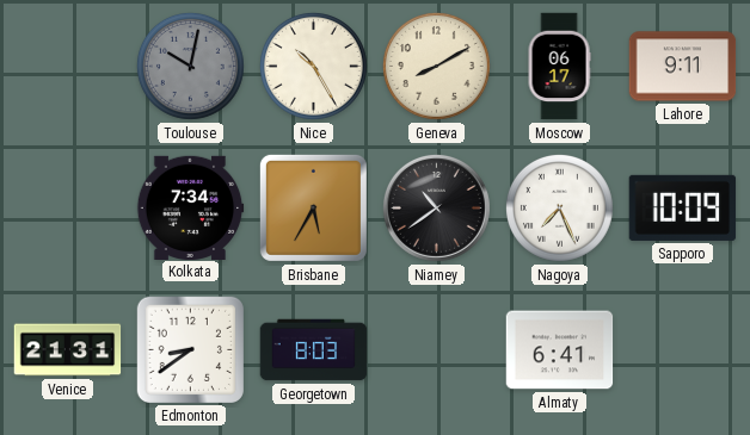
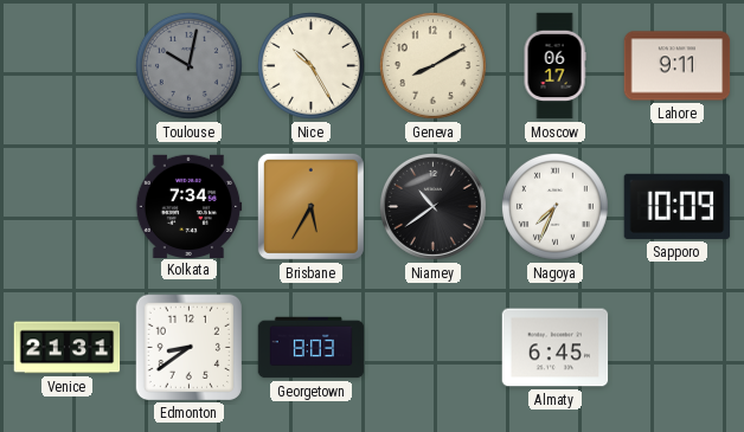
Nagoya: 7:26 -> 7:34
Almaty: 6:41 -> 6:45
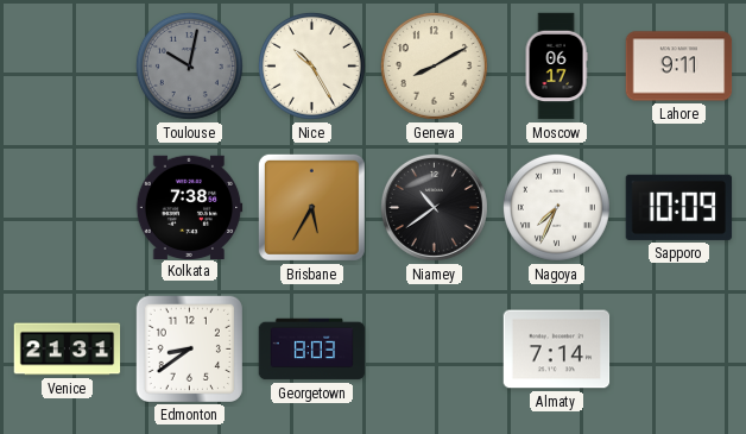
Kolkata: 7:34 -> 7:38
Almaty: 6:45 -> 7:14
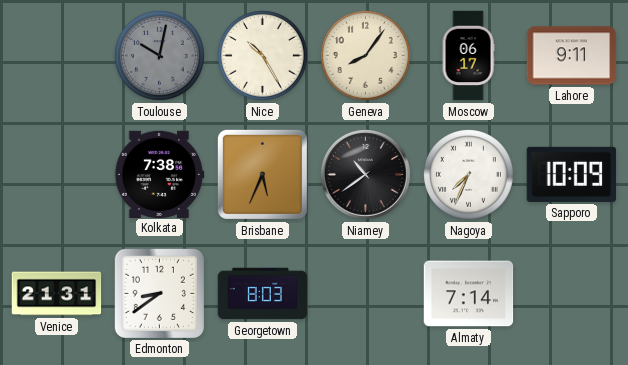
Geneva: 8:10 -> 8:06
Brisbane: 5:35 -> 5:34
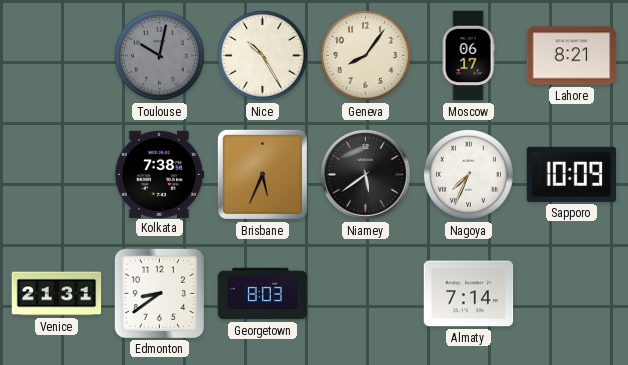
Lahore: 9:11 -> 8:21
Niamey: 10:39 -> 5:39
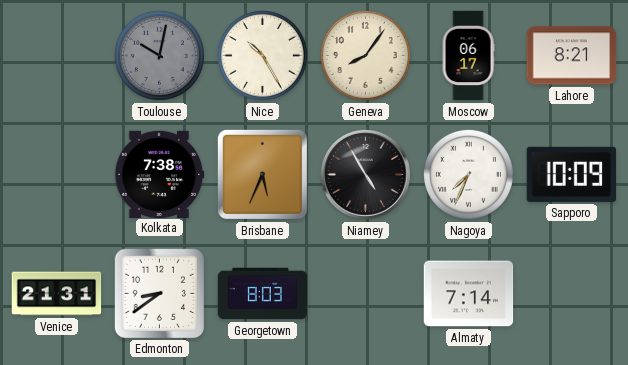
Niamey: 5:39 -> 4:55
